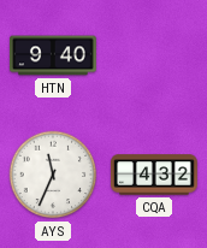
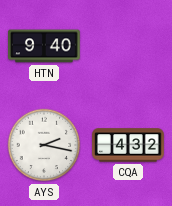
AYS: 11:34 -> 2:17
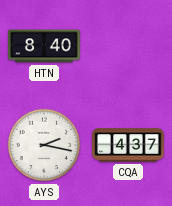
HTN: 9:40 -> 8:40
CQA: 4:32 -> 4:37
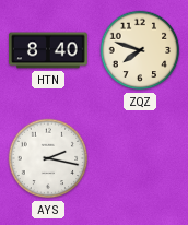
ZQZ: none -> 7:48
CQA: 4:37 -> none
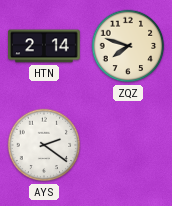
HTN: 8:40 -> 2:14
AYS: 2:17 -> 2:21
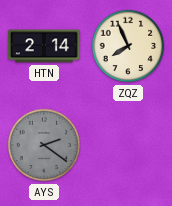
ZQZ: 7:48 -> 7:56
AYS dial: white -> grey
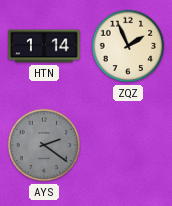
HTN: 2:14 -> 1:14
ZQZ: 7:56 -> 1:56
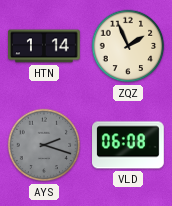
AYS: 2:21 -> 2:18
VLD: none -> 06:08
